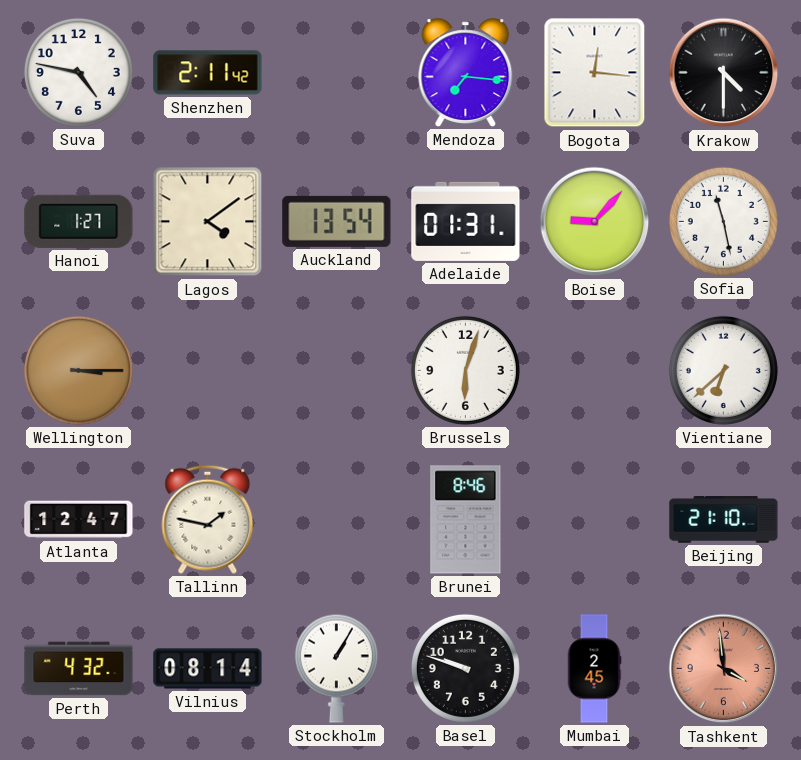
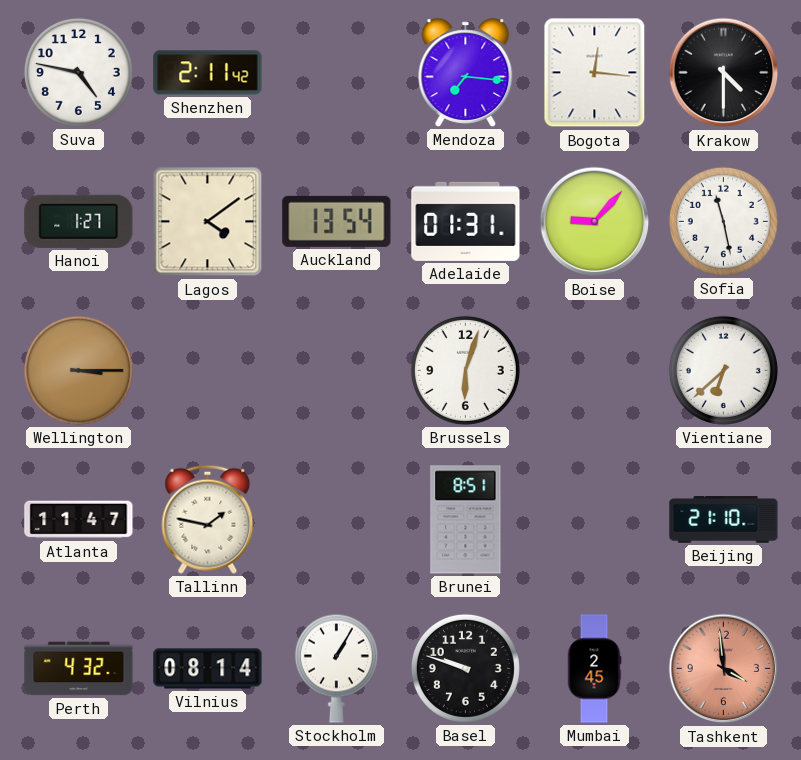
Atlanta: 12:47 -> 11:47
Brunei: 8:46 -> 8:51
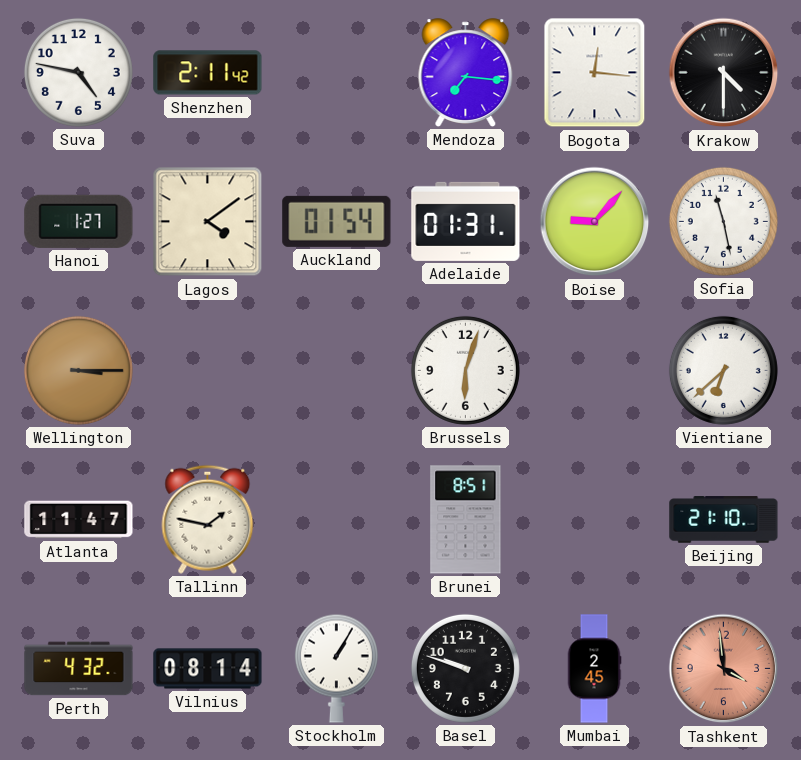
Auckland: 13:54 -> 01:54
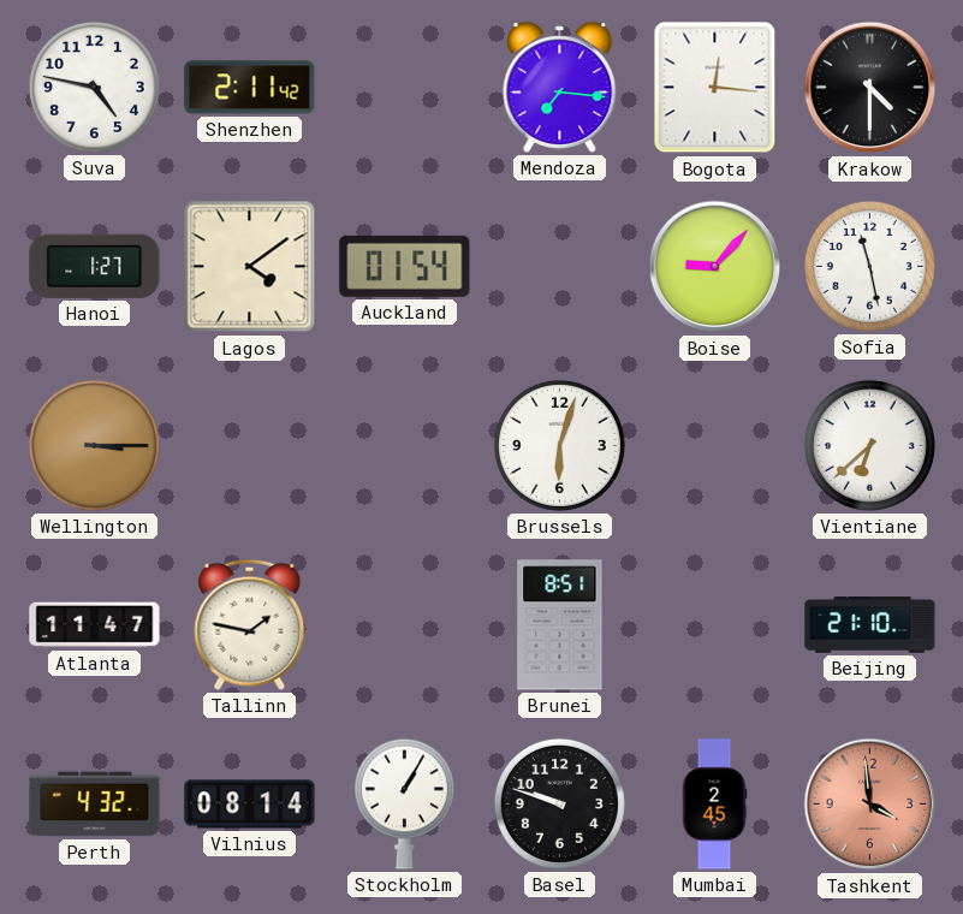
Adelaide: 01:31 -> none
